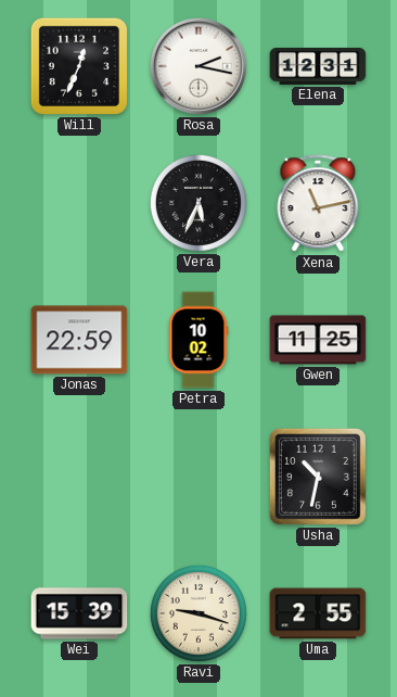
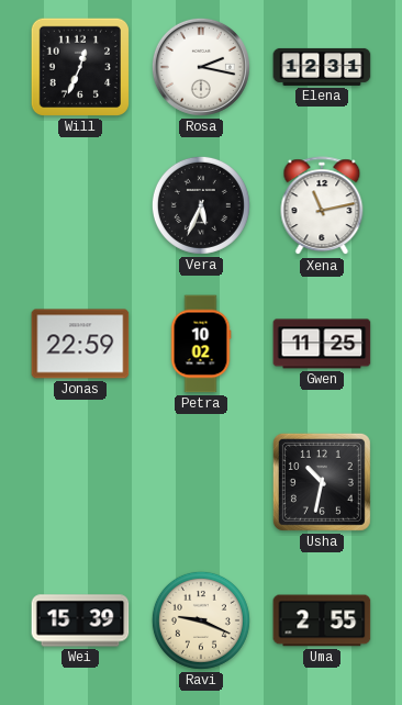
Ravi: 9:18 -> 9:19
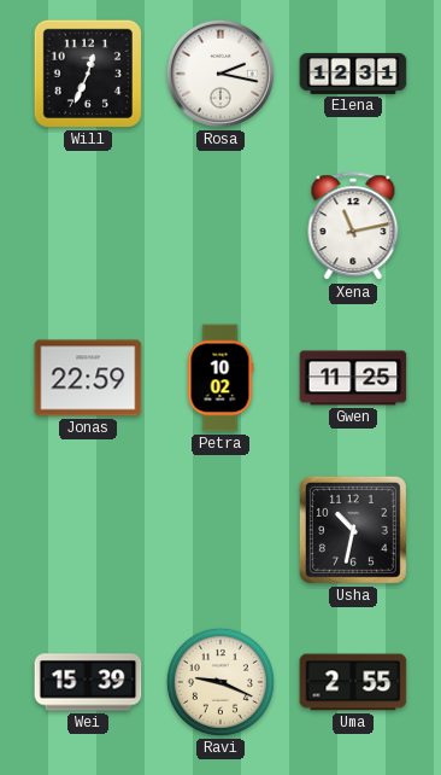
Vera: 5:34 -> none
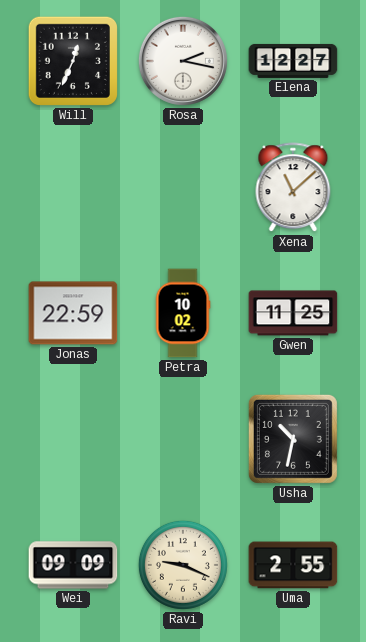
Elena: 12:31 -> 12:27
Xena: 11:13 -> 11:08
Wei: 15:39 -> 09:09
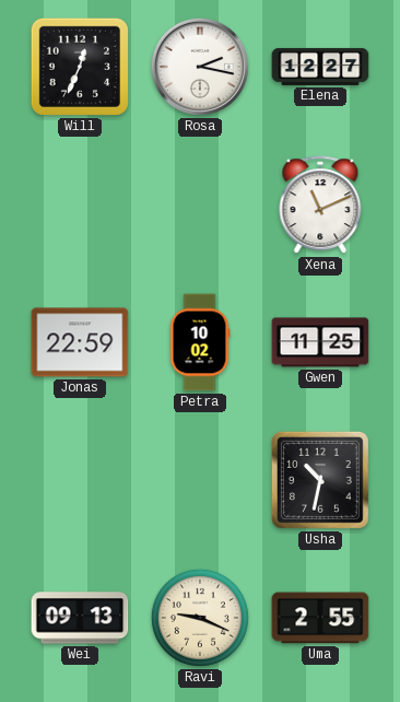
Xena: 11:08 -> 11:11
Wei: 09:09 -> 09:13
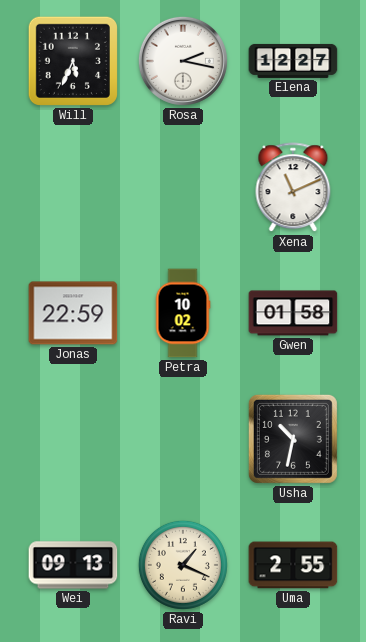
Will: 12:34 -> 5:34
Gwen: 11:25 -> 01:58
Ravi: 9:19 -> 1:19
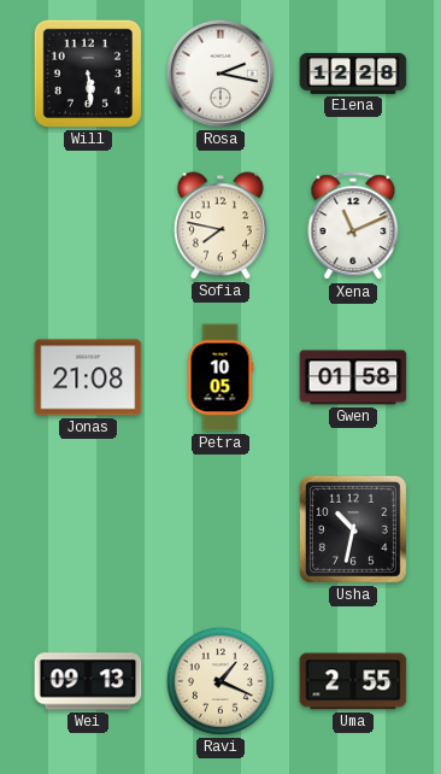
Will: 5:34 -> 5:29
Elena: 12:27 -> 12:28
Sofia: none -> 7:47
Jonas: 22:59 -> 21:08
Petra: 10:02 -> 10:05
